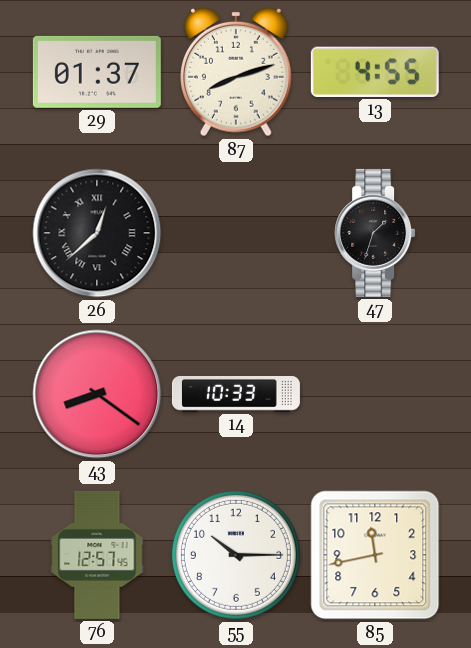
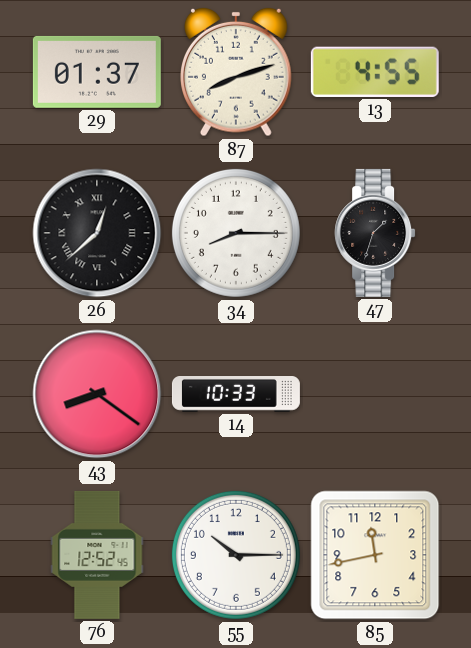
34: none -> 8:15
76: 12:57 -> 12:52
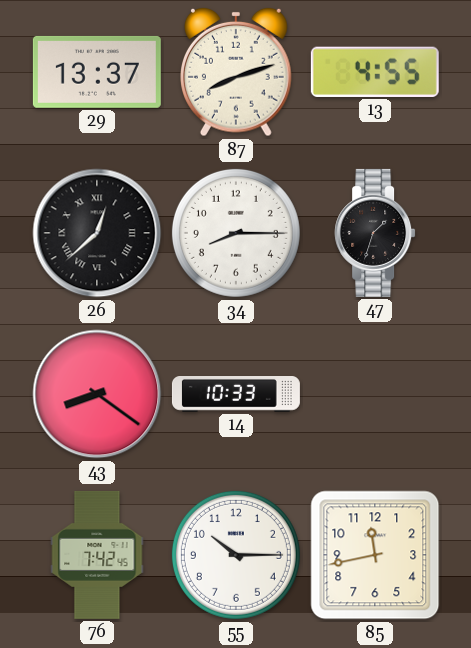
29: 01:37 -> 13:37
76: 12:52 -> 7:42
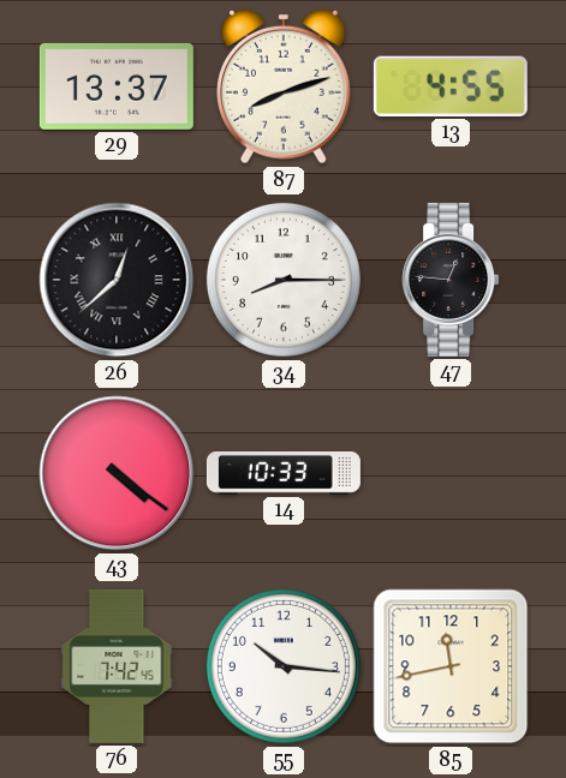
47: 1:33 -> 12:46
43: 8:21 -> 4:21
55: 10:15 -> 10:16
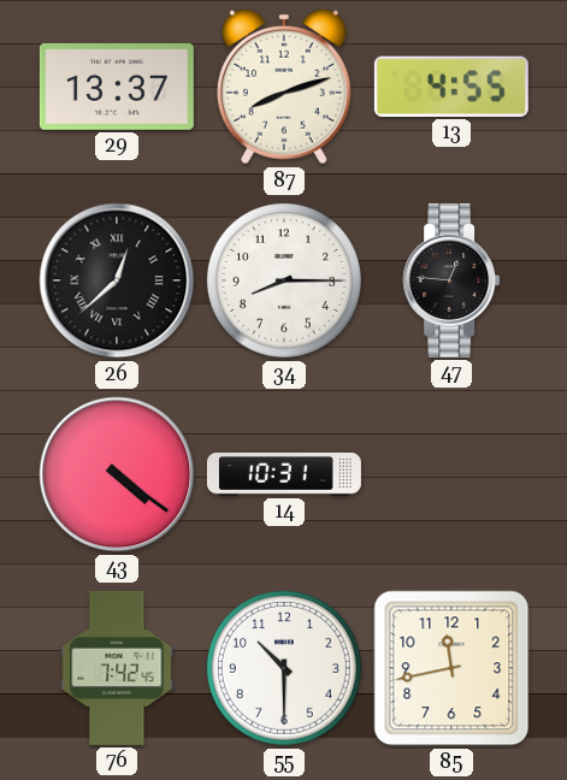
14: 10:33 -> 10:31
55: 10:16 -> 10:30
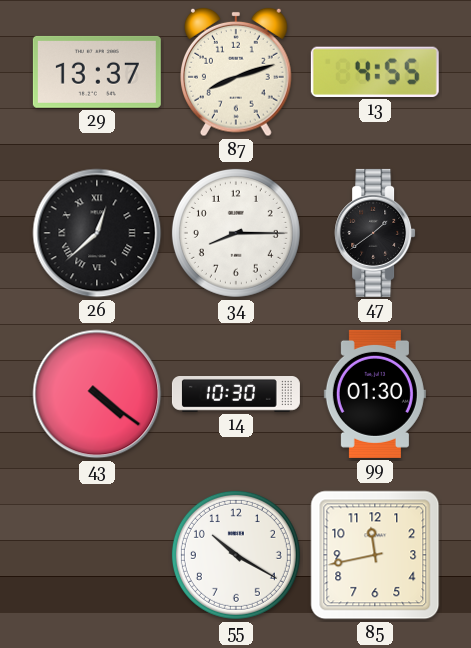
47: 12:46 -> 1:39
14: 10:31 -> 10:30
99: none -> 01:30
76: 7:42 -> none
55: 10:30 -> 10:20
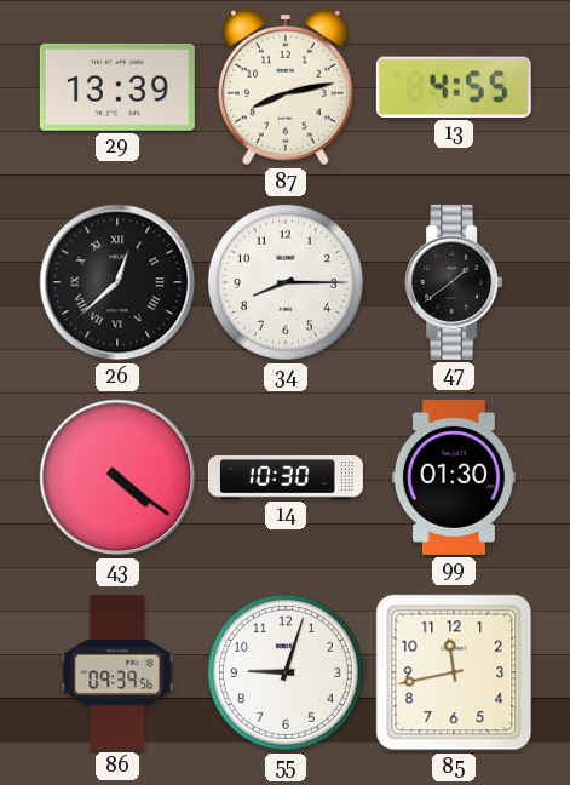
29: 13:37 -> 13:39
87: 8:12 -> 8:13
86: none -> 09:39
55: 10:20 -> 9:03
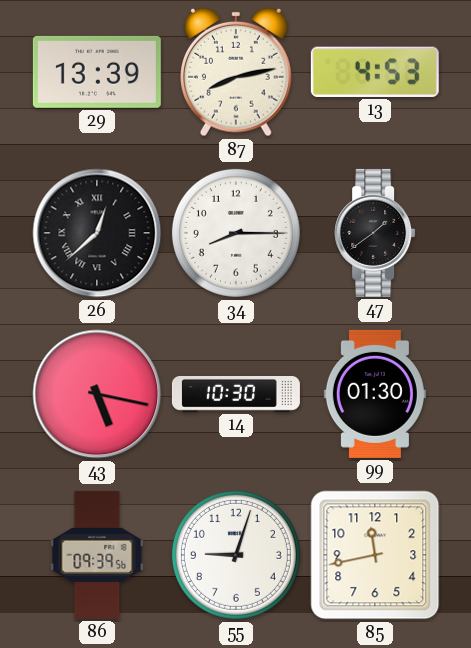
13: 4:55 -> 4:53
43: 4:21 -> 5:17
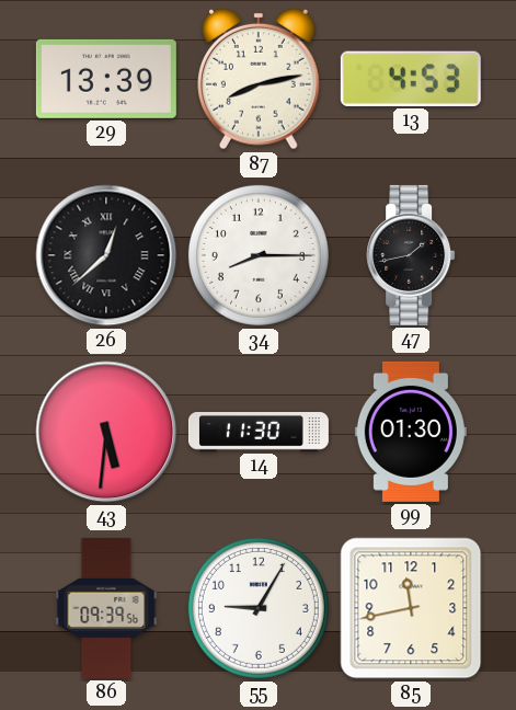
47: 1:39 -> 1:43
43: 5:17 -> 5:31
14: 10:30 -> 11:30
55: 9:03 -> 9:05
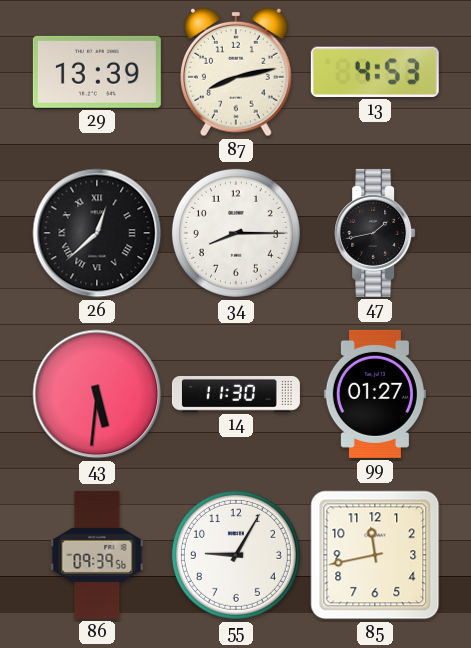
99: 01:30 -> 01:27
